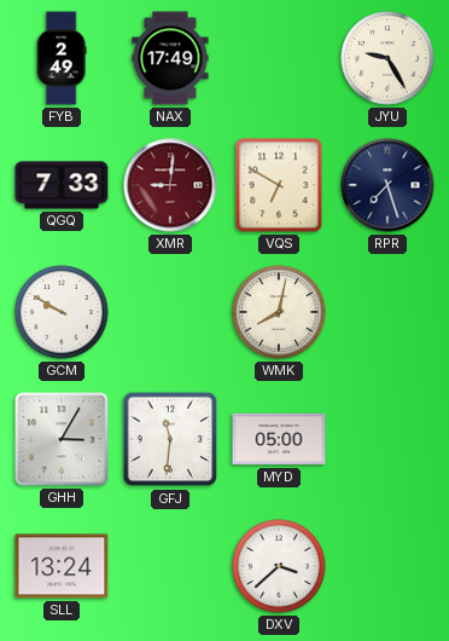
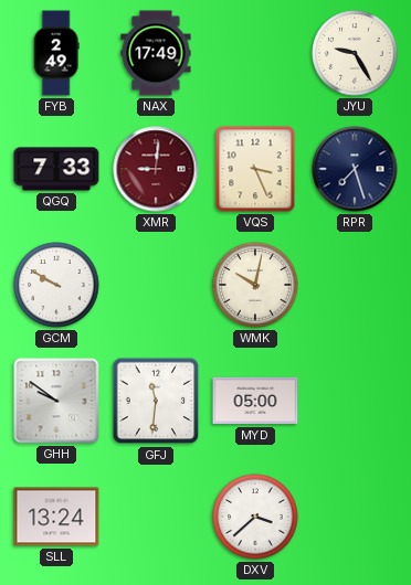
VQS: 6:50 -> 3:26
WMK: 8:02 -> 10:02
GHH: 3:05 -> 9:51
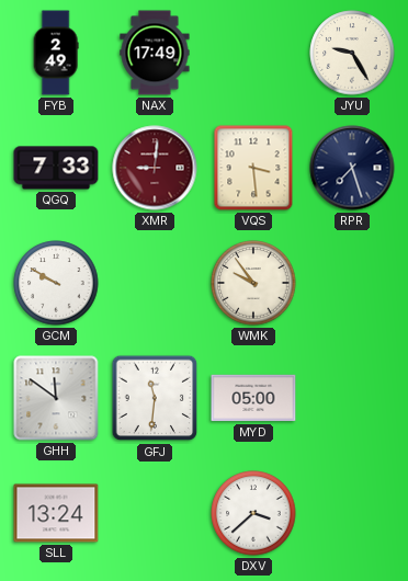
VQS: 3:26 -> 3:29
WMK: 10:02 -> 9:54
GHH: 9:51 -> 11:51
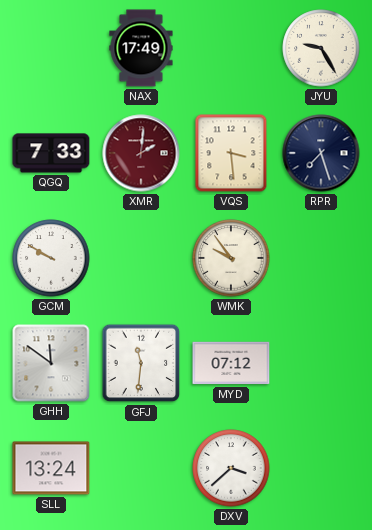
FYB: 2:49 -> none
XMR: 9:01 -> 2:01
MYD: 05:00 -> 07:12
